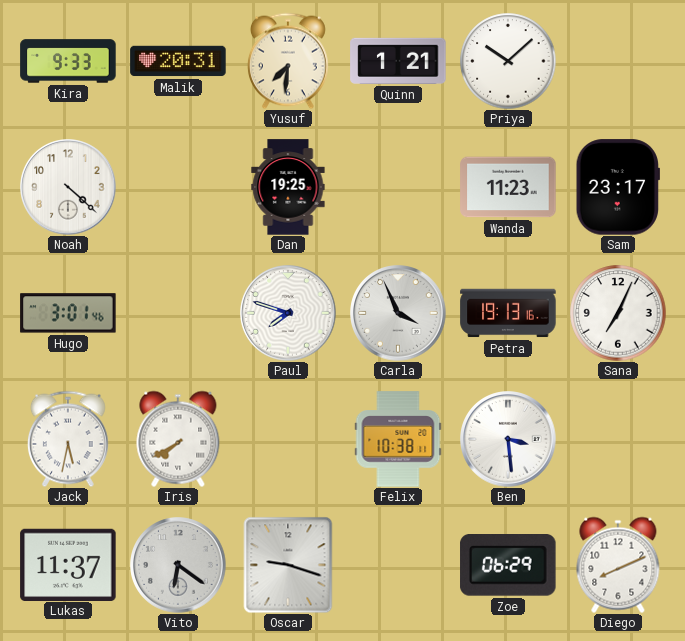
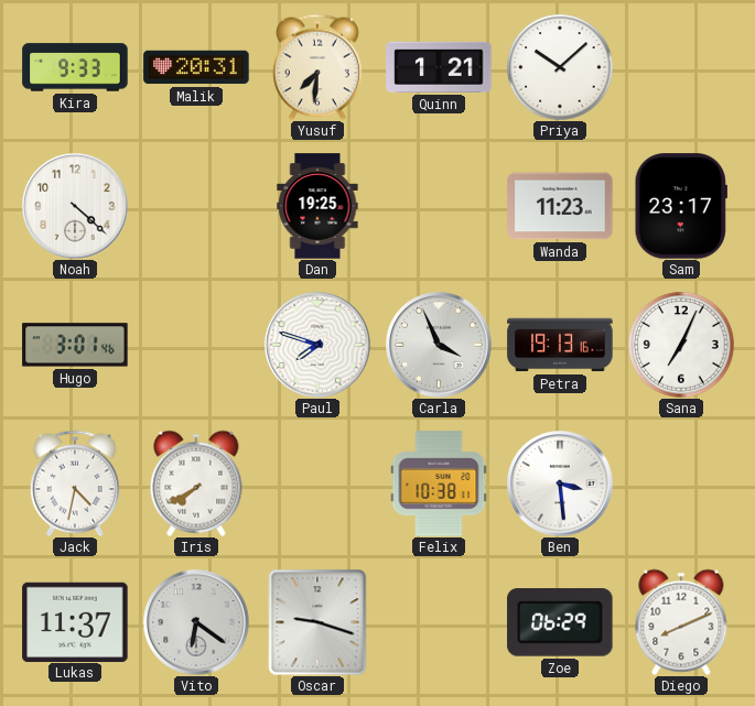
Jack: 5:32 -> 4:32
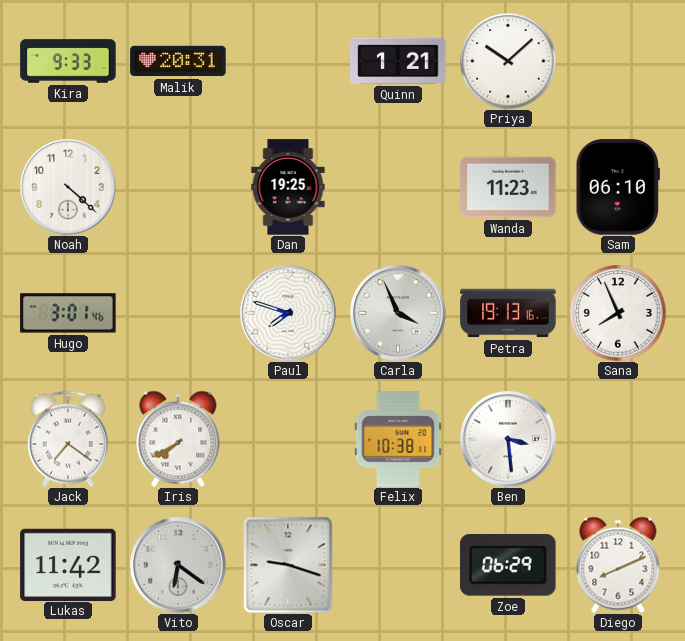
Yusuf: 7:31 -> none
Sam: 23:17 -> 06:10
Sana: 7:04 -> 7:56
Jack: 4:32 -> 7:21
Lukas: 11:37 -> 11:42
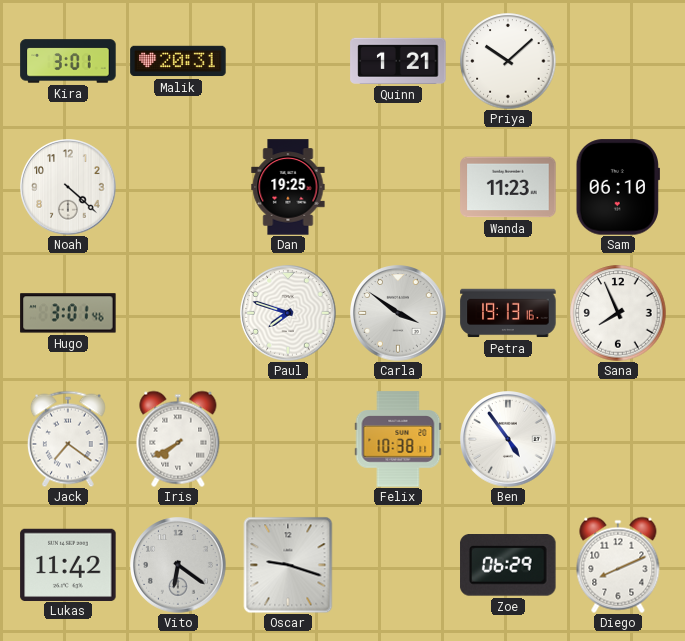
Kira: 9:33 -> 3:01
Carla: 3:56 -> 3:51
Ben: 3:29 -> 4:54
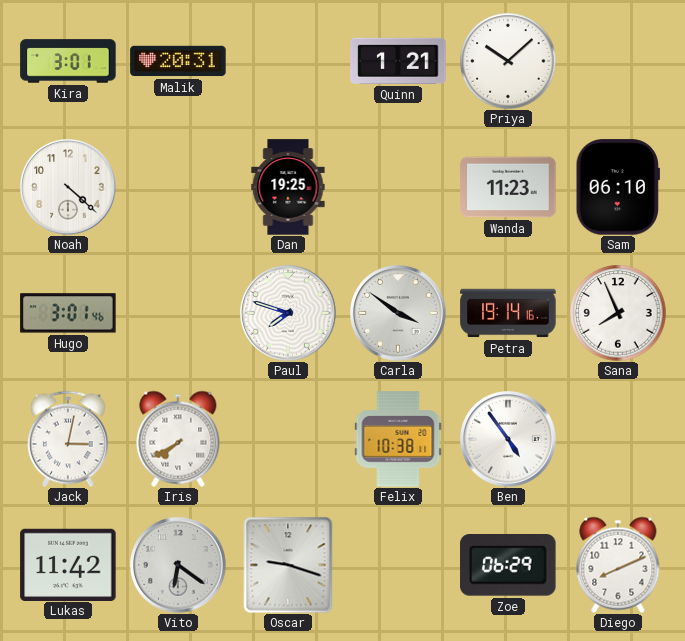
Petra: 19:13 -> 19:14
Jack: 7:21 -> 3:02
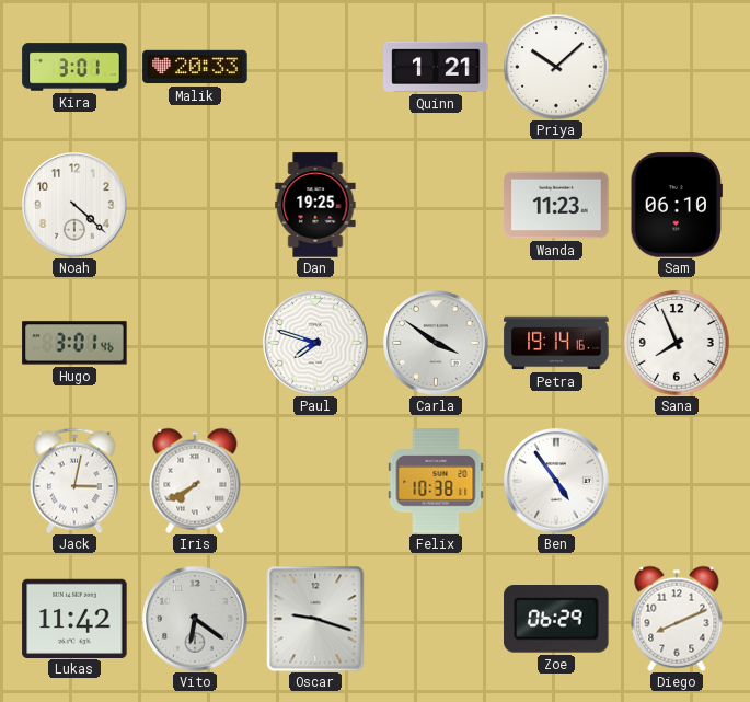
Malik: 20:31 -> 20:33
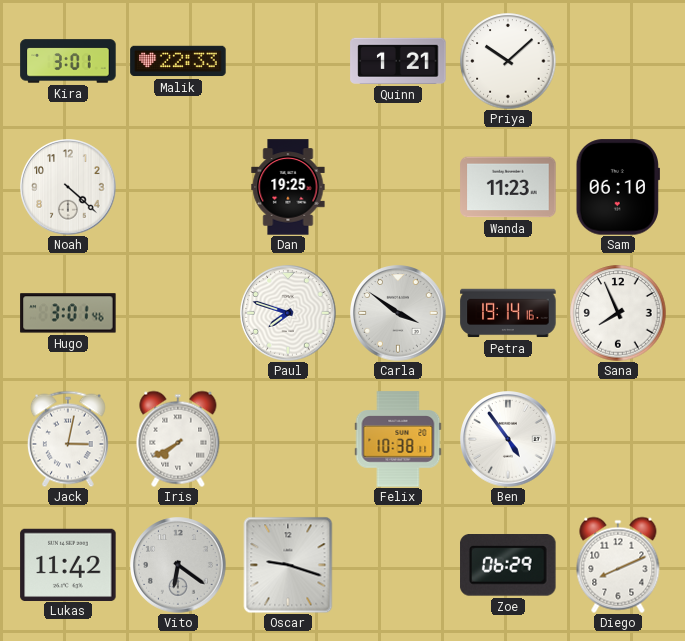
Malik: 20:33 -> 22:33
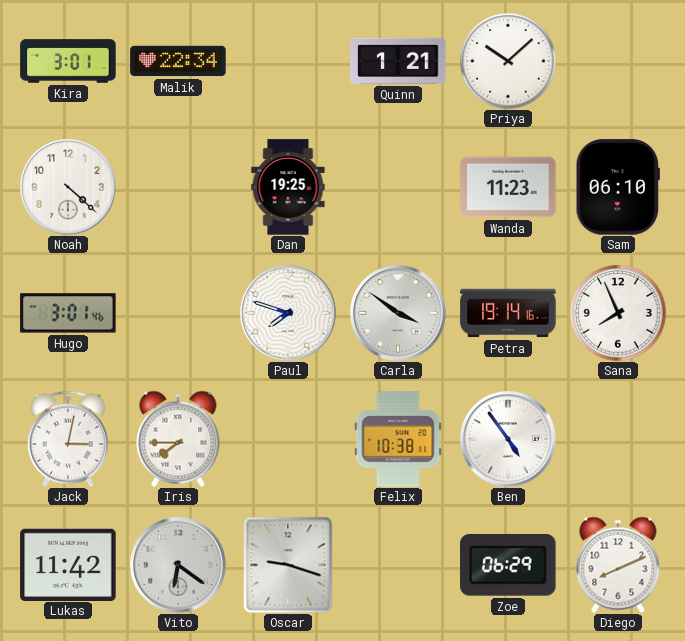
Malik: 22:33 -> 22:34
Iris: 7:40 -> 7:45
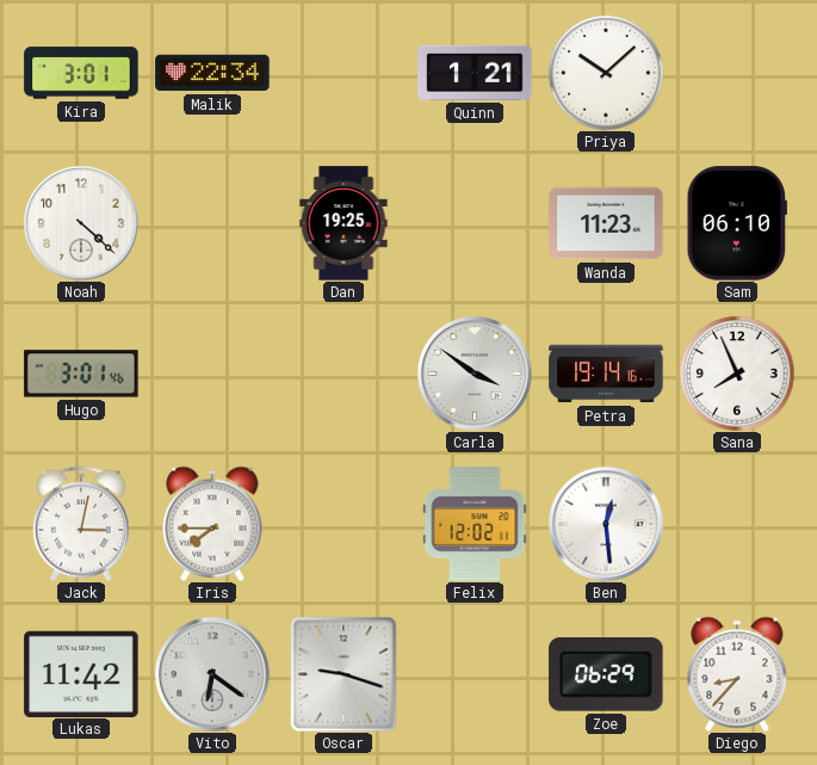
Paul: 7:48 -> none
Felix: 10:38 -> 12:02
Ben: 4:54 -> 12:29
Diego: 8:11 -> 8:37
